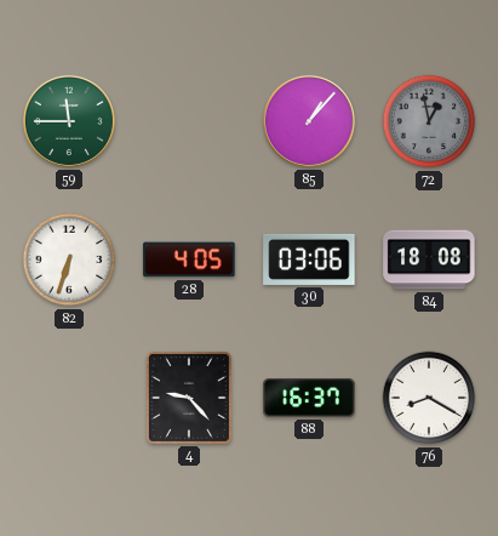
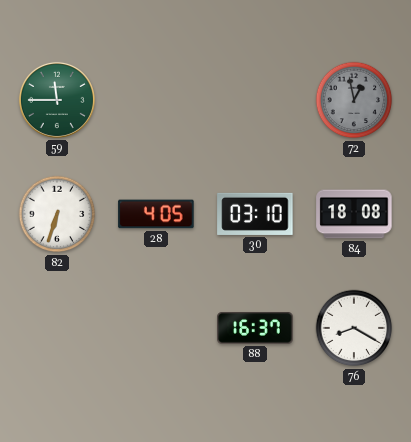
85: 1:07 -> none
30: 03:06 -> 03:10
4: 9:23 -> none
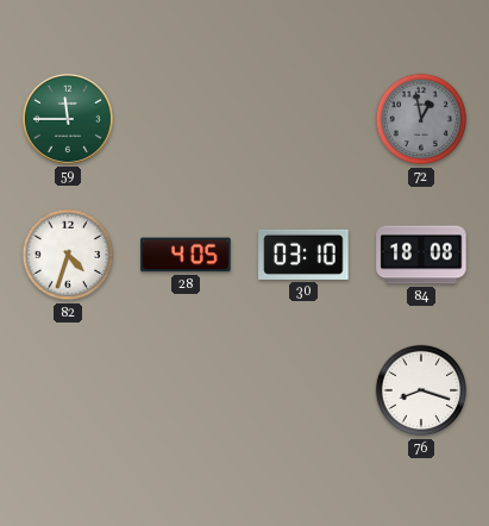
82: 6:33 -> 4:33
88: 16:37 -> none
76: 8:20 -> 8:18
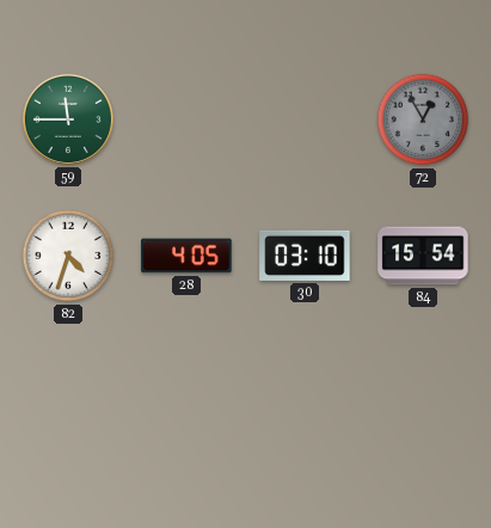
72: 12:58 -> 12:55
84: 18:08 -> 15:54
76: 8:18 -> none
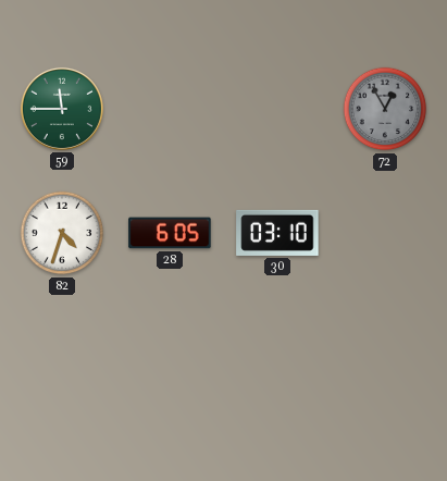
28: 4:05 -> 6:05
84: 15:54 -> none
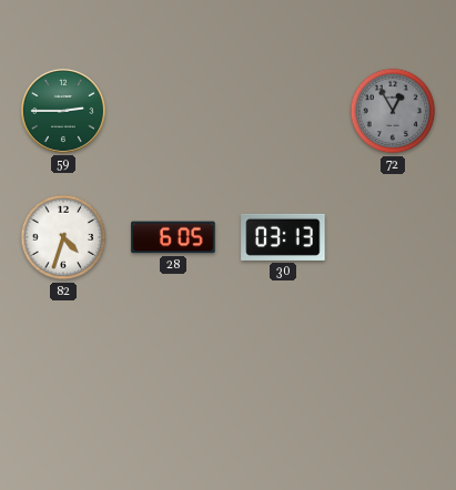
59: 11:45 -> 2:45
30: 03:10 -> 03:13
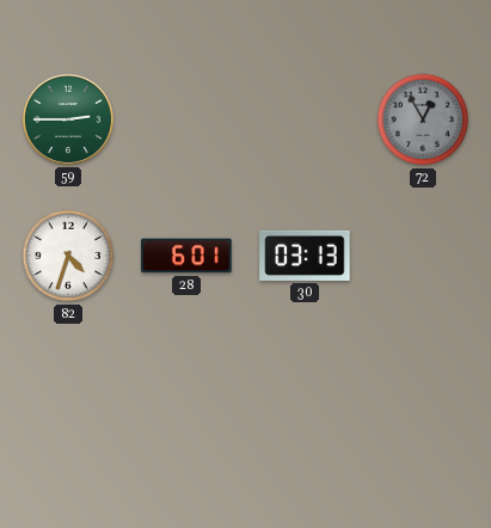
28: 6:05 -> 6:01
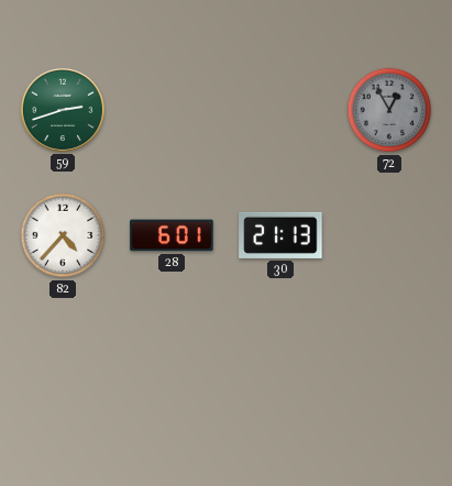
59: 2:45 -> 2:42
82: 4:33 -> 4:37
30: 03:13 -> 21:13
